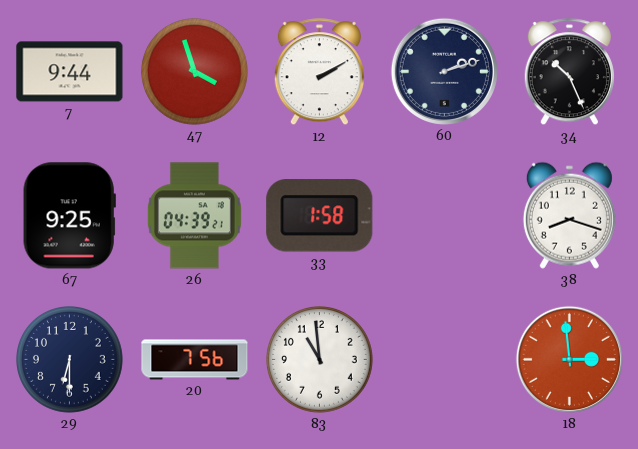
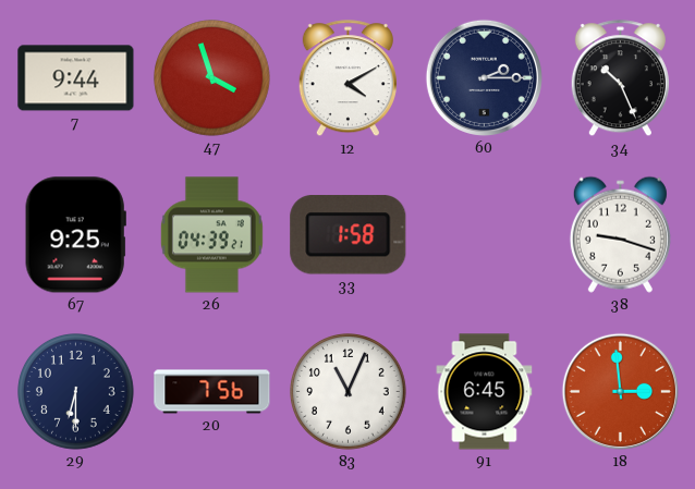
12: 2:10 -> 4:10
60: 2:12 -> 2:15
38: 8:18 -> 9:18
83: 10:59 -> 11:04
91: none -> 6:45
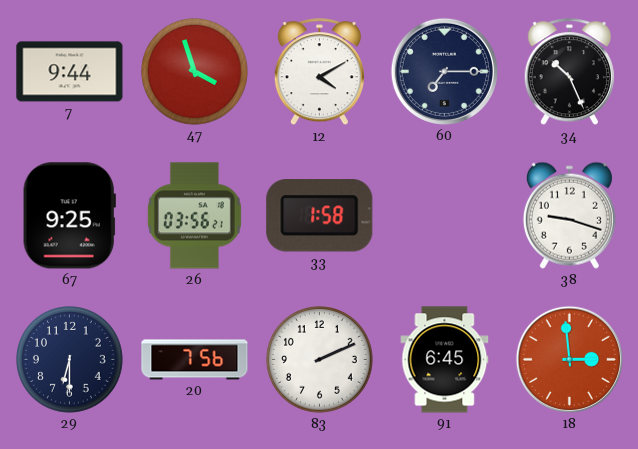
60: 2:15 -> 7:15
26: 04:39 -> 03:56
83: 11:04 -> 2:11
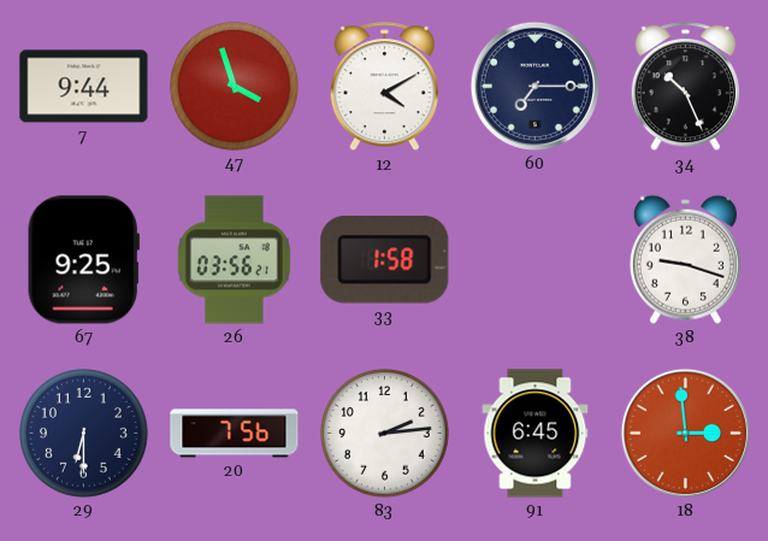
83: 2:11 -> 2:14
